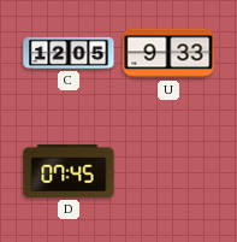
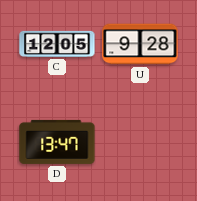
U: 9:33 -> 9:28
D: 07:45 -> 13:47
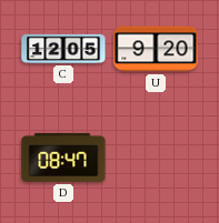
U: 9:28 -> 9:20
D: 13:47 -> 08:47
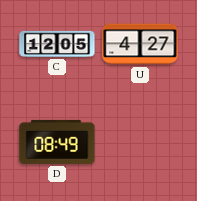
U: 9:20 -> 4:27
D: 08:47 -> 08:49
